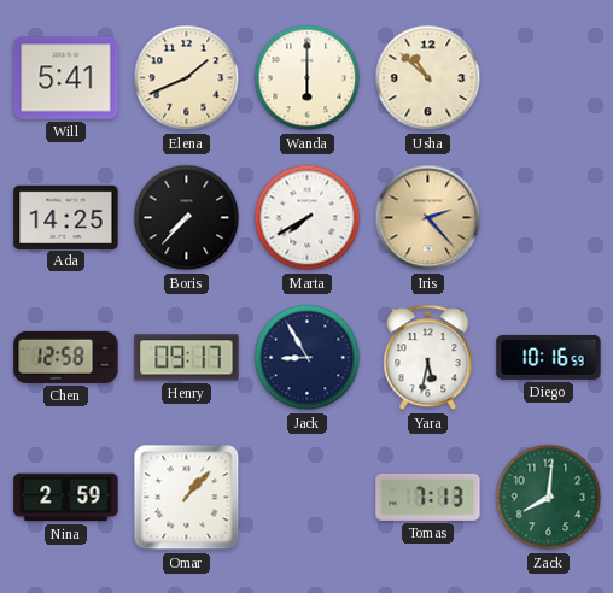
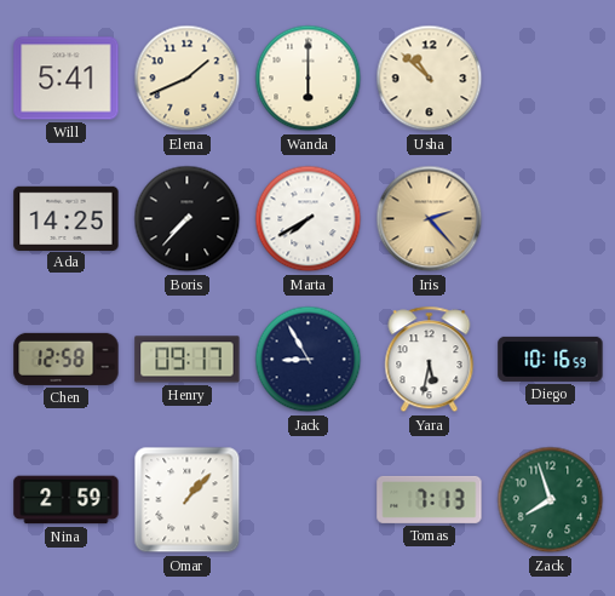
Zack: 8:01 -> 7:57
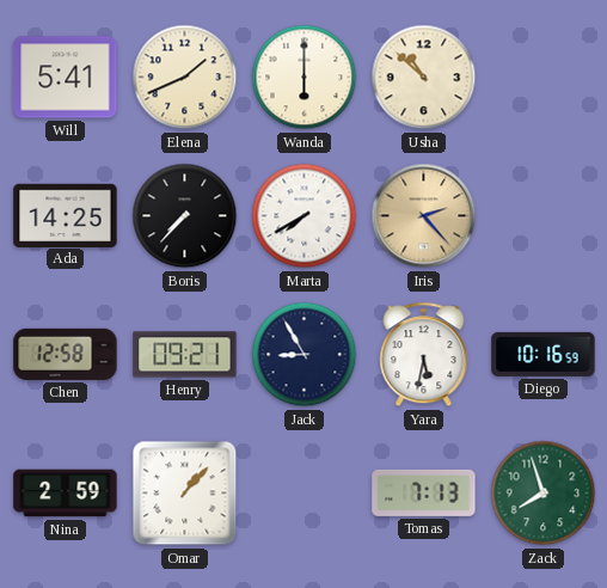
Henry: 09:17 -> 09:21
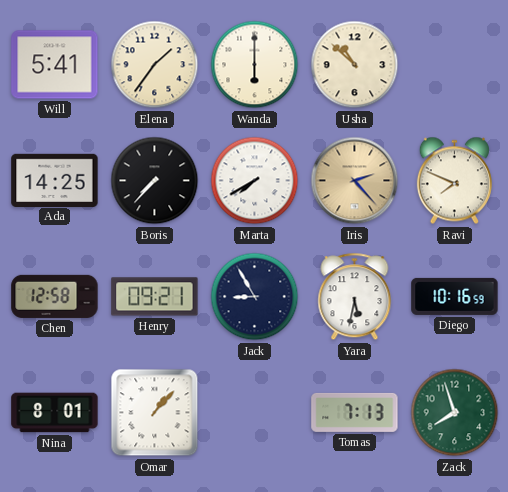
Elena: 1:41 -> 1:36
Ravi: none -> 7:49
Nina: 2:59 -> 8:01
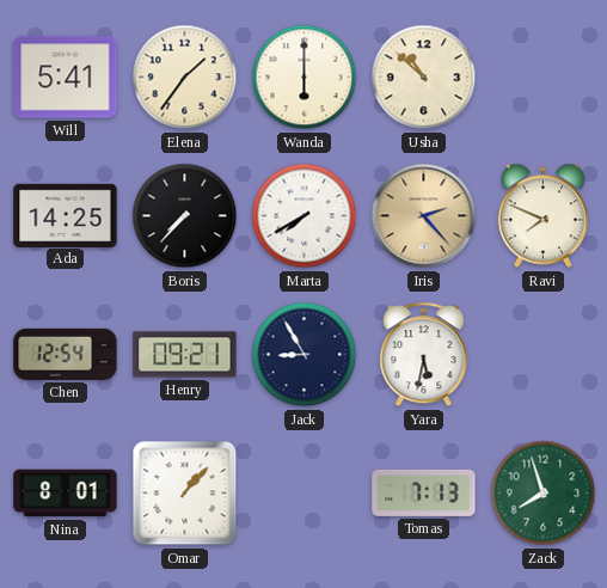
Chen: 12:58 -> 12:54
Diego: 10:16 -> none
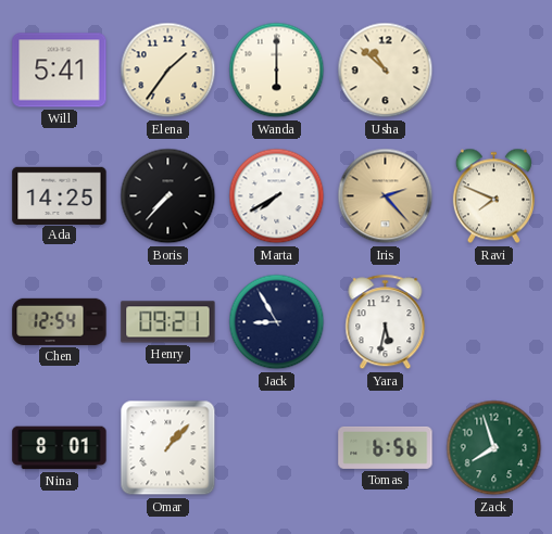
Tomas: 7:13 -> 6:56
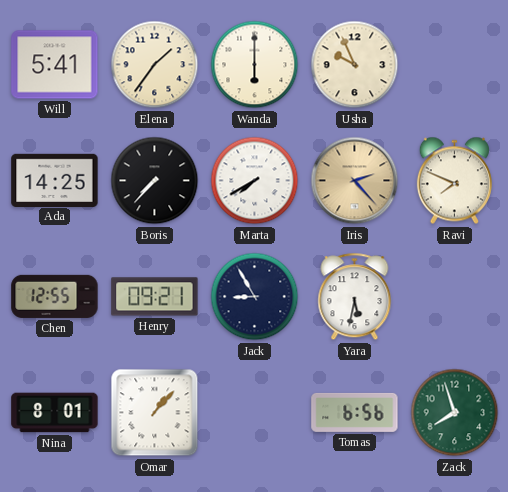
Usha: 10:52 -> 9:56
Chen: 12:54 -> 12:55
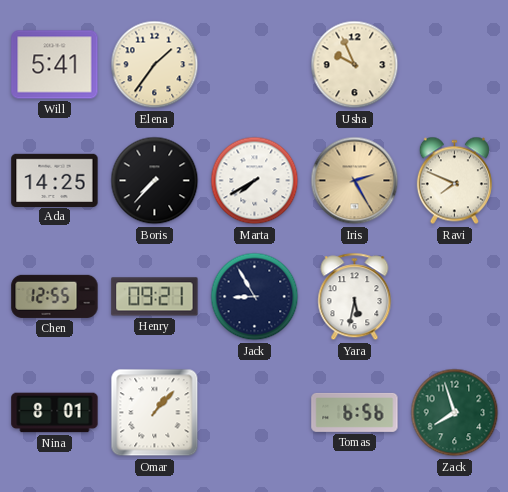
Wanda: 6:00 -> none
Iris: 2:23 -> 2:25
